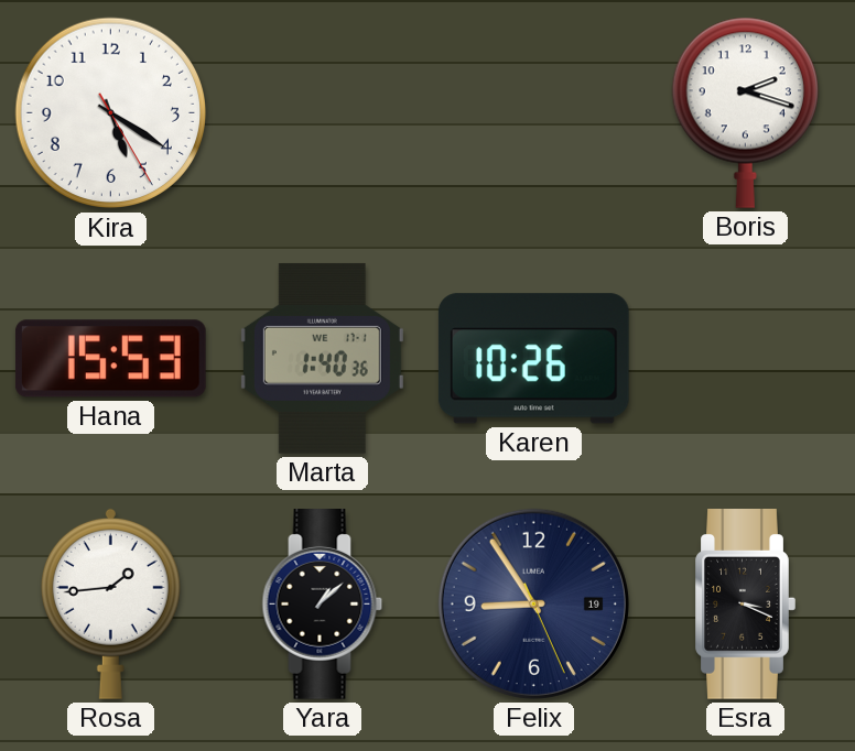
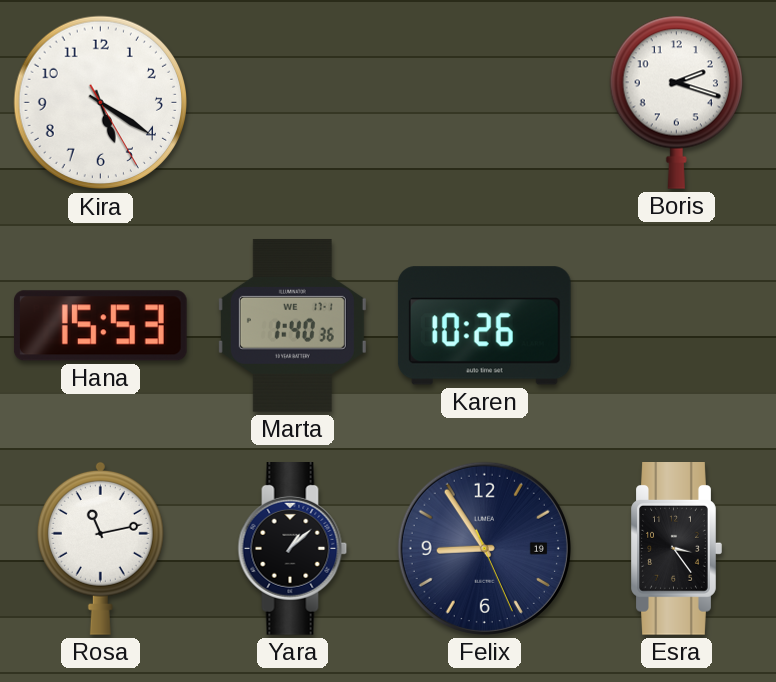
Rosa: 1:44 -> 11:13
Esra: 3:19 -> 3:24
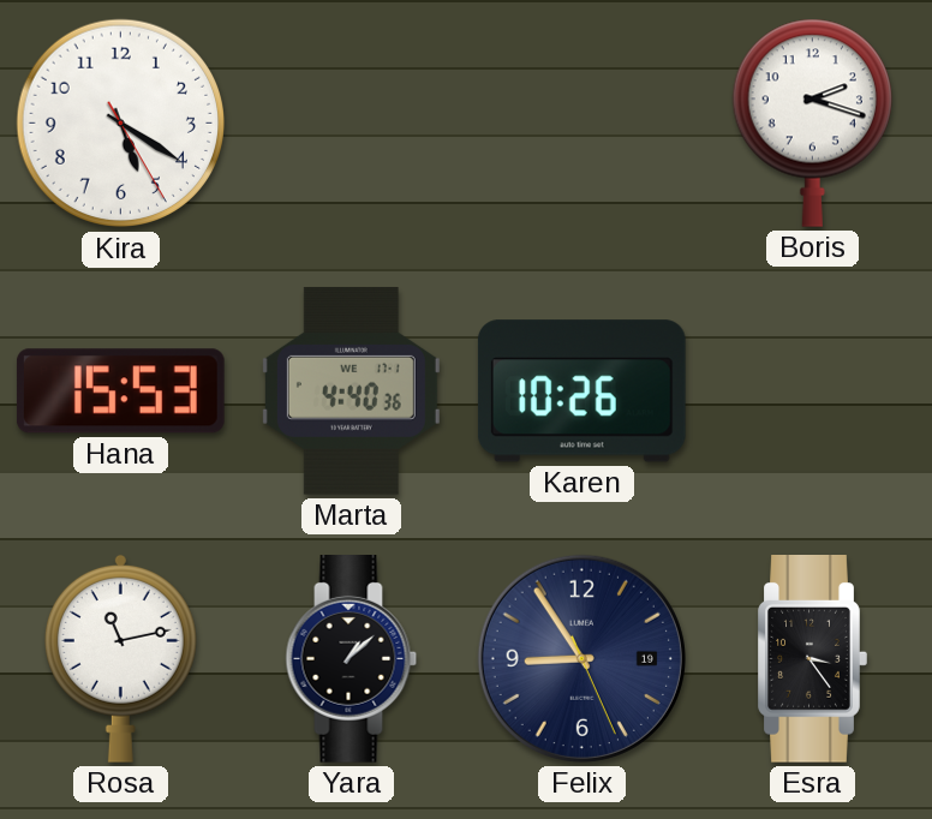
Marta: 1:40 -> 4:40
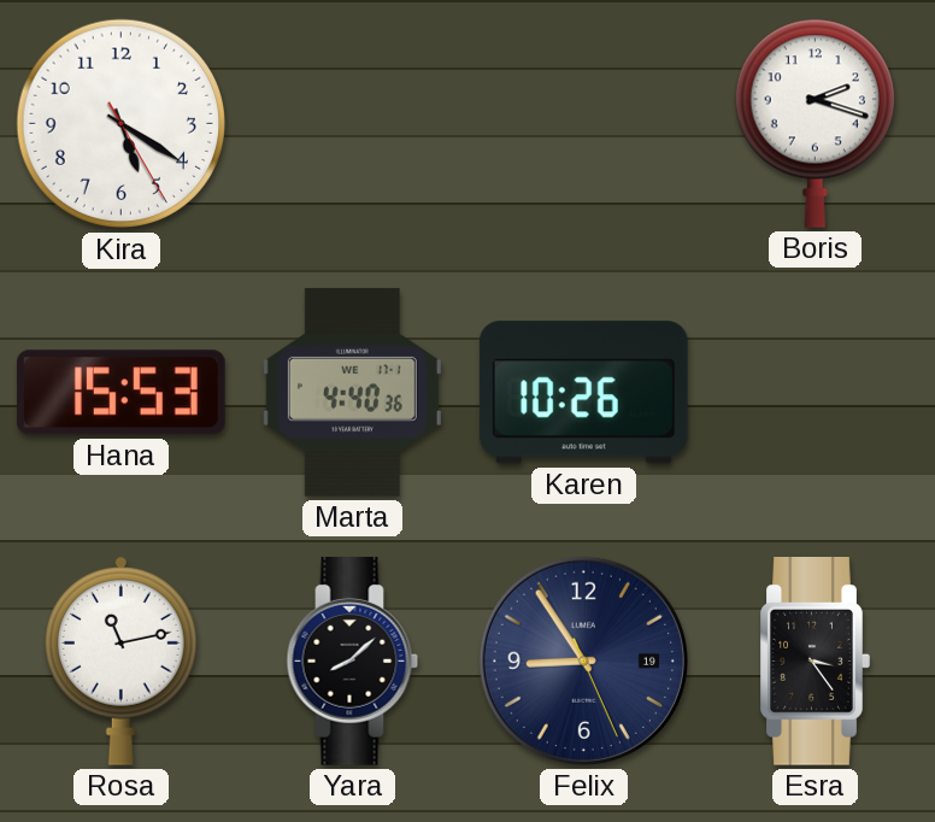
Yara: 1:08 -> 8:08
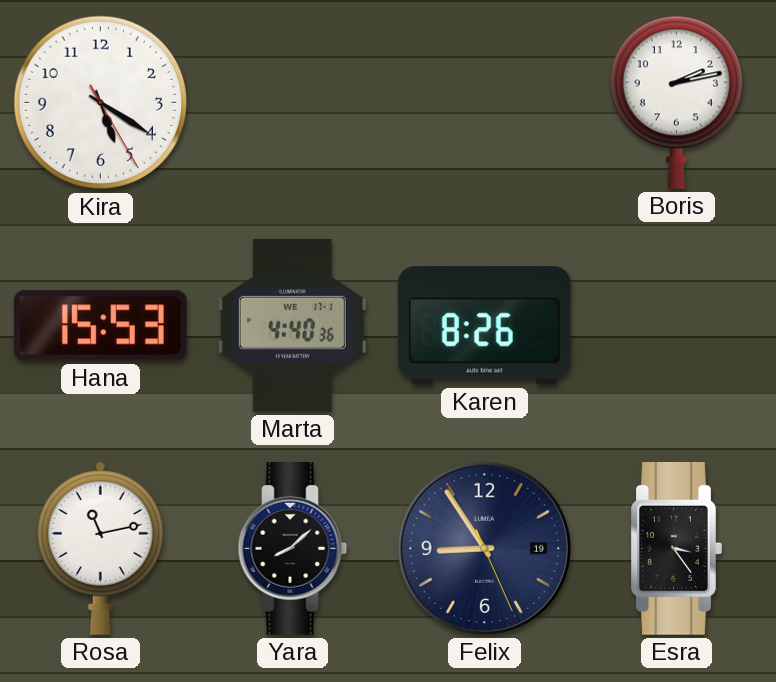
Boris: 2:18 -> 2:13
Karen: 10:26 -> 8:26
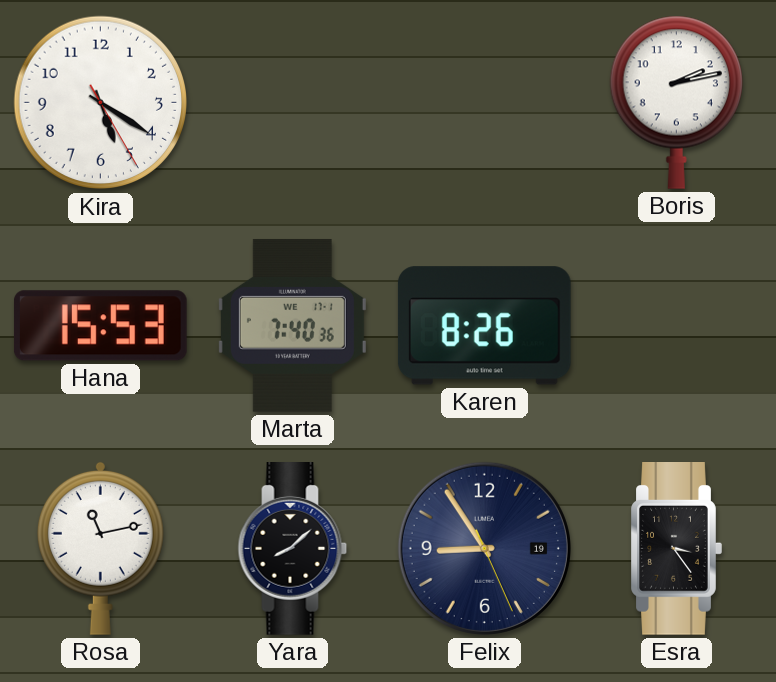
Marta: 4:40 -> 7:40
